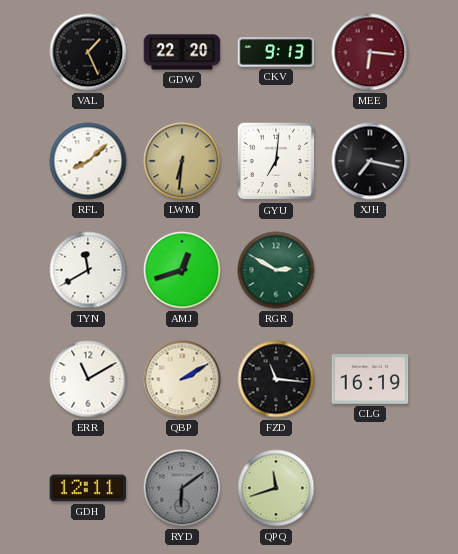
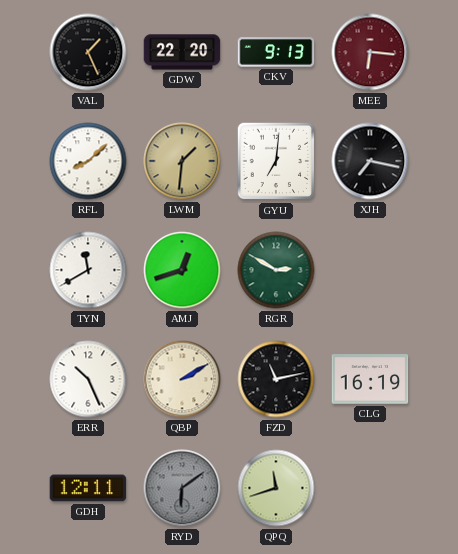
LWM: 6:31 -> 1:31
ERR: 11:10 -> 10:26
FZD: 11:16 -> 11:13
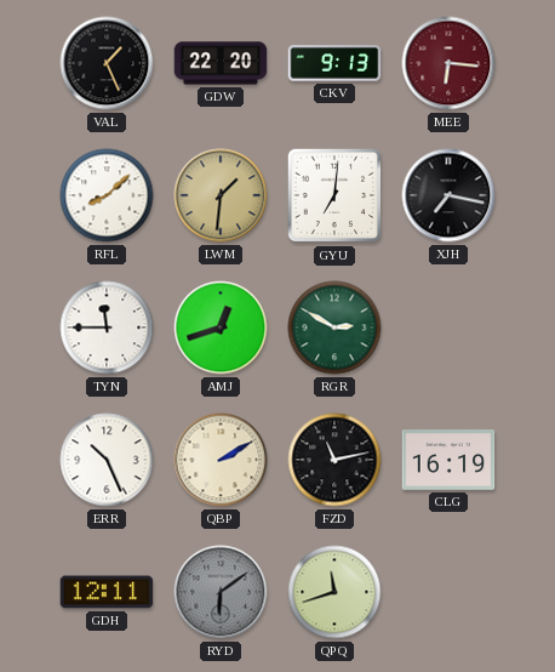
TYN: 11:40 -> 11:45
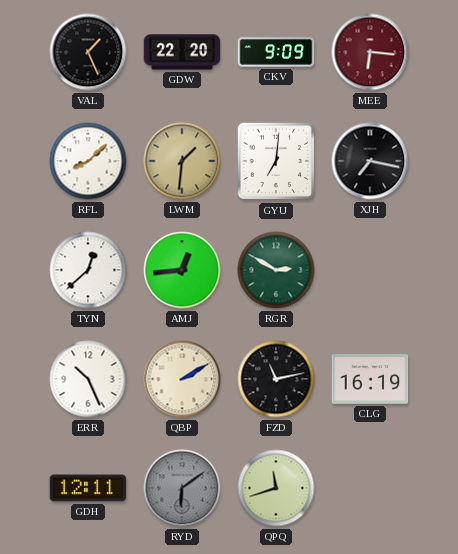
CKV: 9:13 -> 9:09
TYN: 11:45 -> 12:38
AMJ: 12:42 -> 12:44
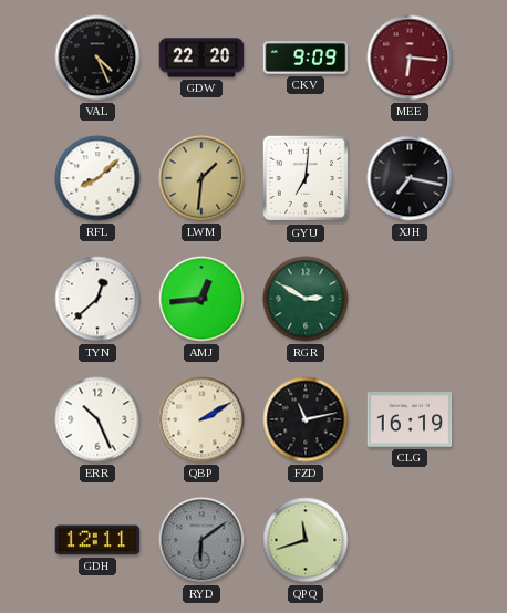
VAL: 1:26 -> 4:26
